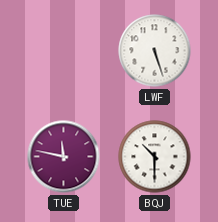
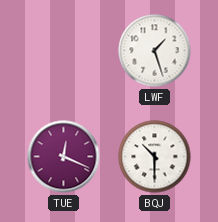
LWF: 5:27 -> 1:27
TUE: 11:47 -> 12:19
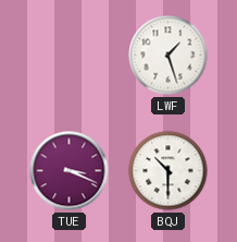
TUE: 12:19 -> 3:19
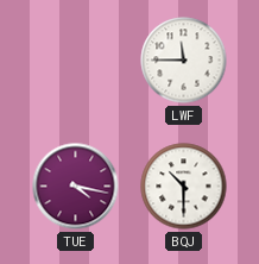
LWF: 1:27 -> 11:45
TUE: 3:19 -> 4:17
